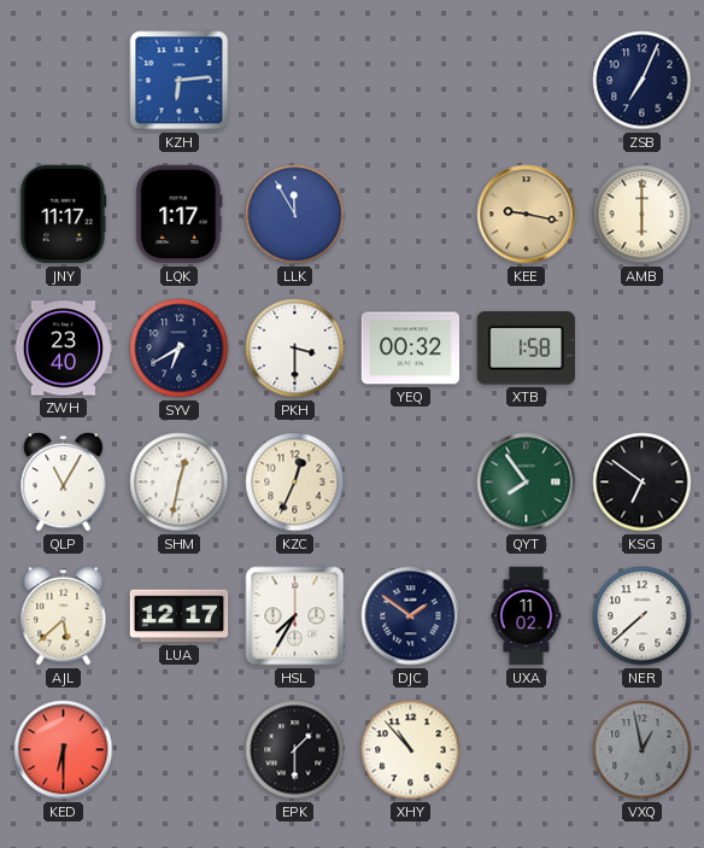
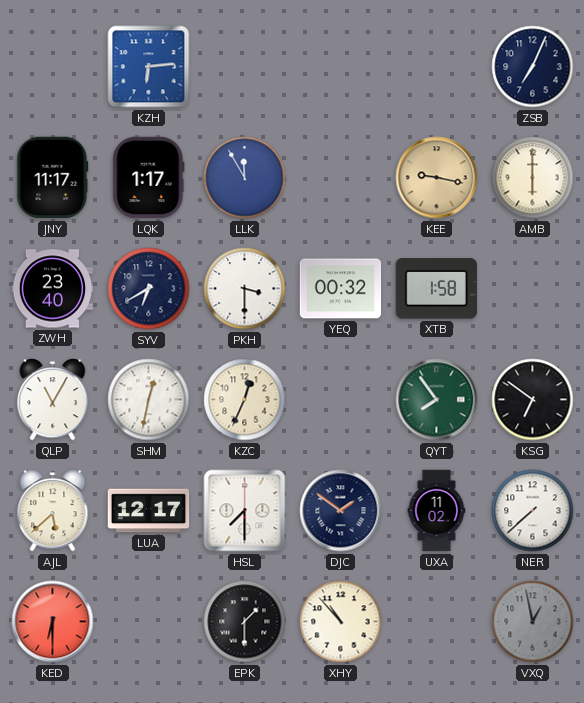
HSL: 7:35 -> 7:30
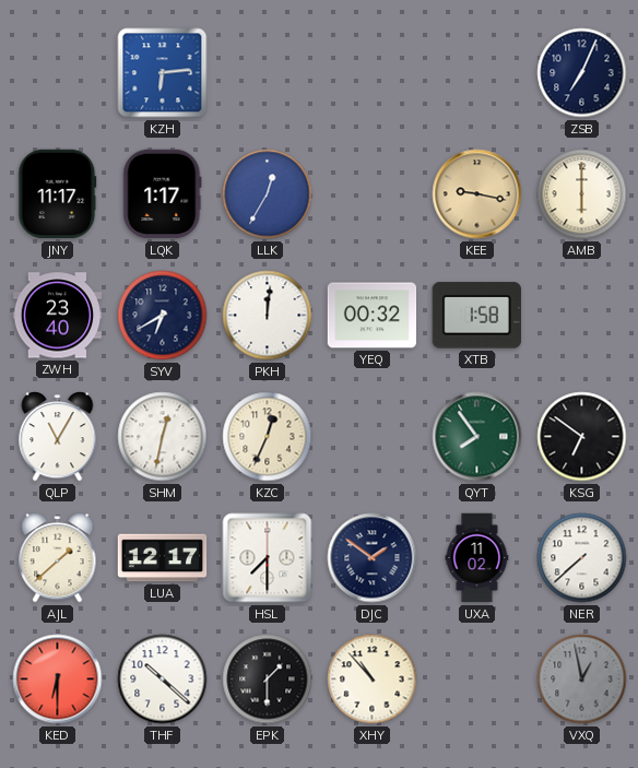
LLK: 11:55 -> 12:35
PKH: 3:30 -> 12:01
AJL: 5:38 -> 1:38
THF: none -> 10:22
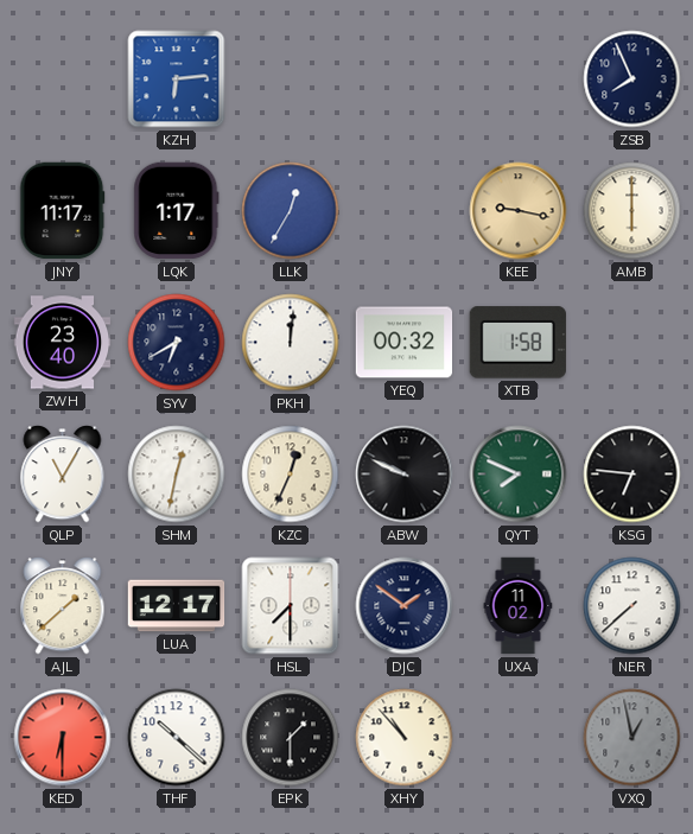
ZSB: 7:04 -> 7:56
ABW: none -> 9:49
QYT: 7:54 -> 7:49
KSG: 6:51 -> 6:46
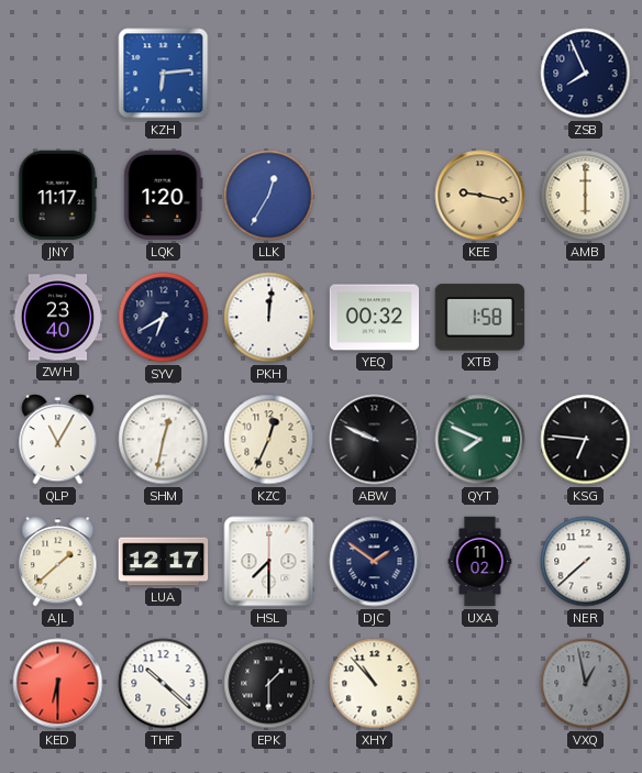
LQK: 1:17 -> 1:20
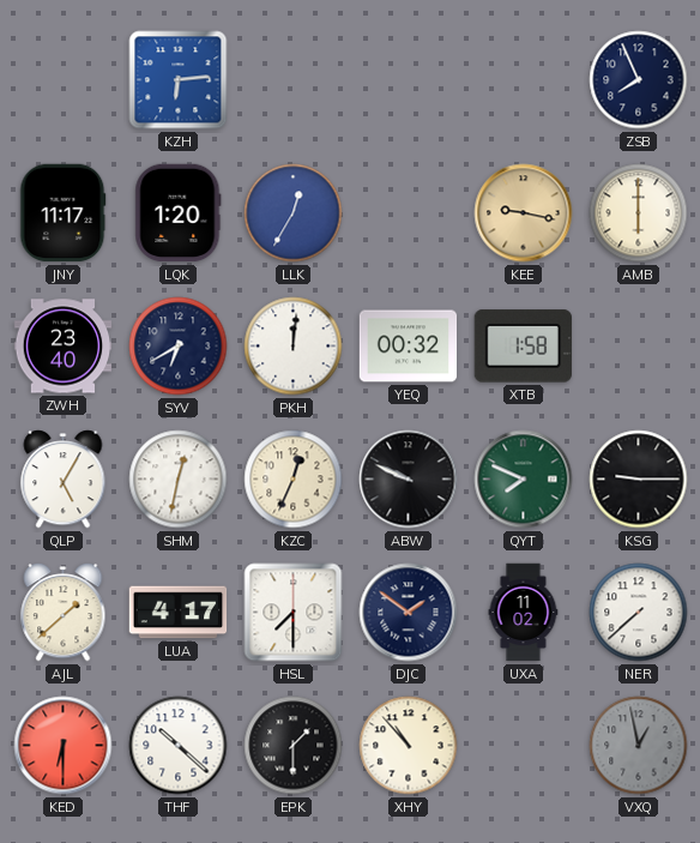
QLP: 11:05 -> 5:05
KSG: 6:46 -> 9:15
LUA: 12:17 -> 4:17
